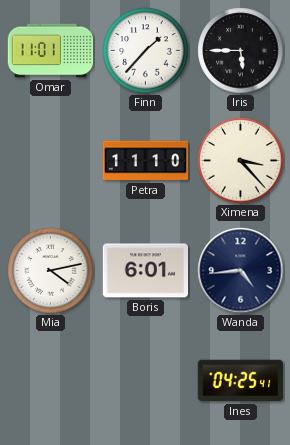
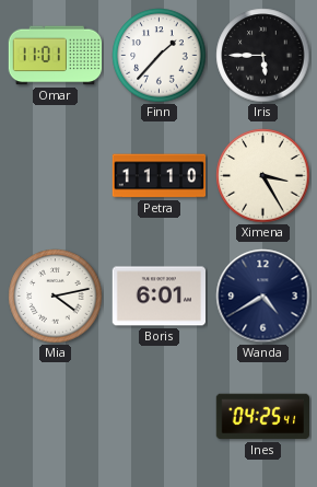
Ximena: 3:23 -> 3:25
Wanda: 4:44 -> 4:40
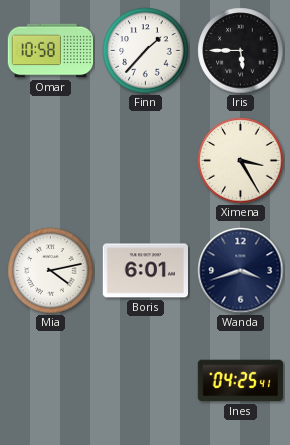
Omar: 11:01 -> 10:58
Petra: 11:10 -> none
Wanda: 4:40 -> 3:42
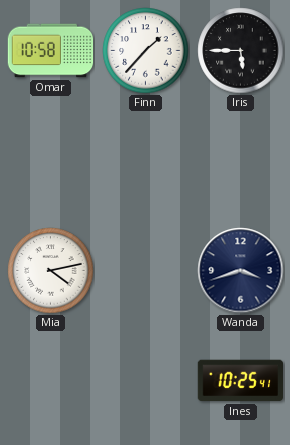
Ximena: 3:25 -> none
Boris: 6:01 -> none
Ines: 04:25 -> 10:25
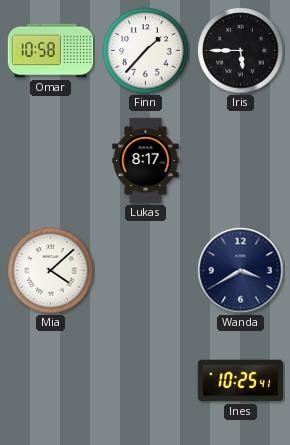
Lukas: none -> 8:17
Mia: 4:13 -> 4:08
Wanda: 3:42 -> 3:40
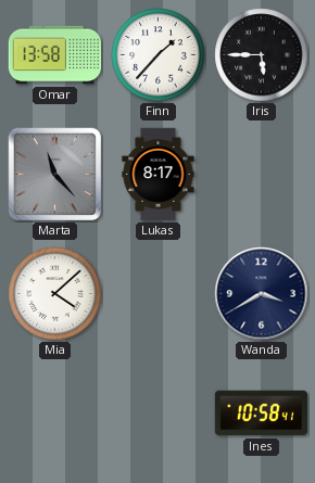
Omar: 10:58 -> 13:58
Marta: none -> 11:23
Ines: 10:25 -> 10:58
